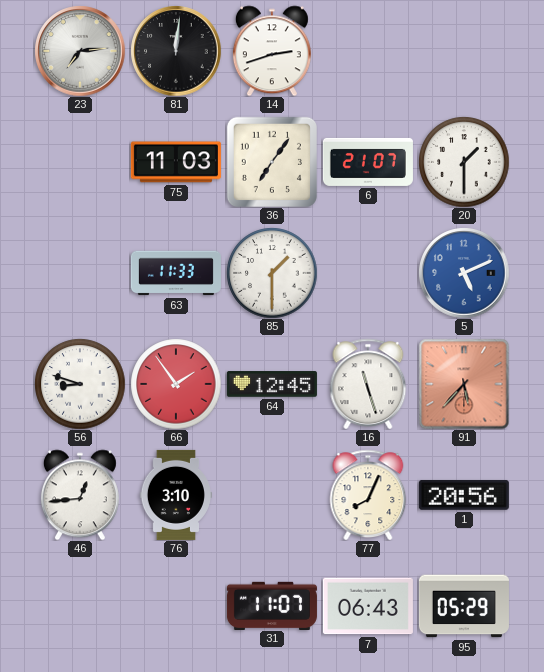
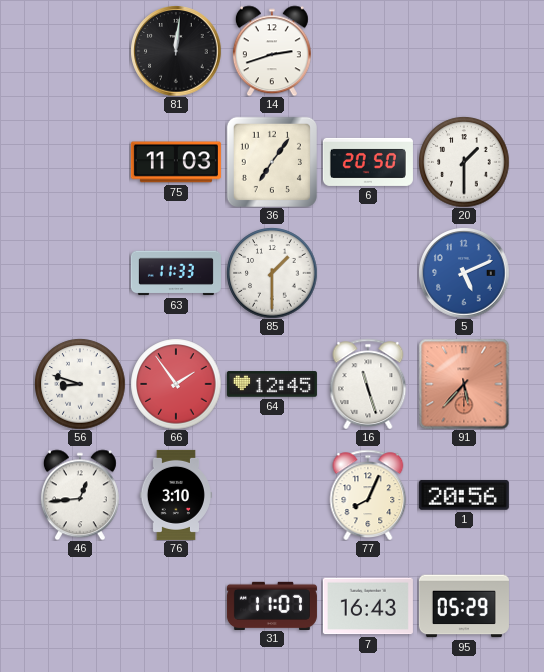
23: 7:14 -> none
6: 21:07 -> 20:50
7: 06:43 -> 16:43
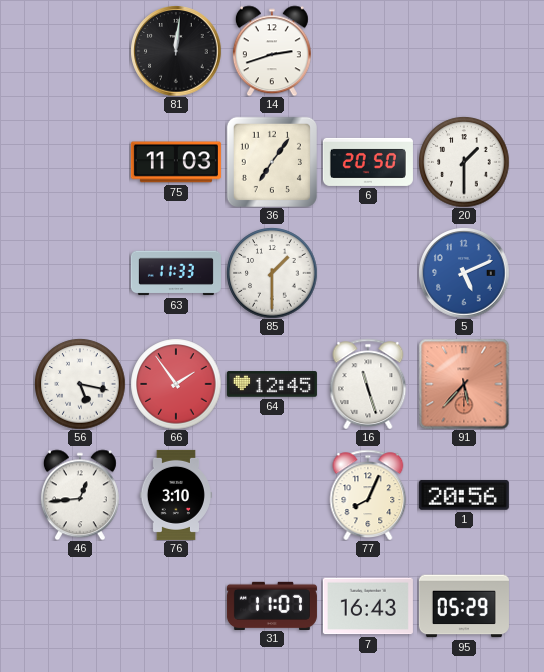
56: 8:48 -> 5:17
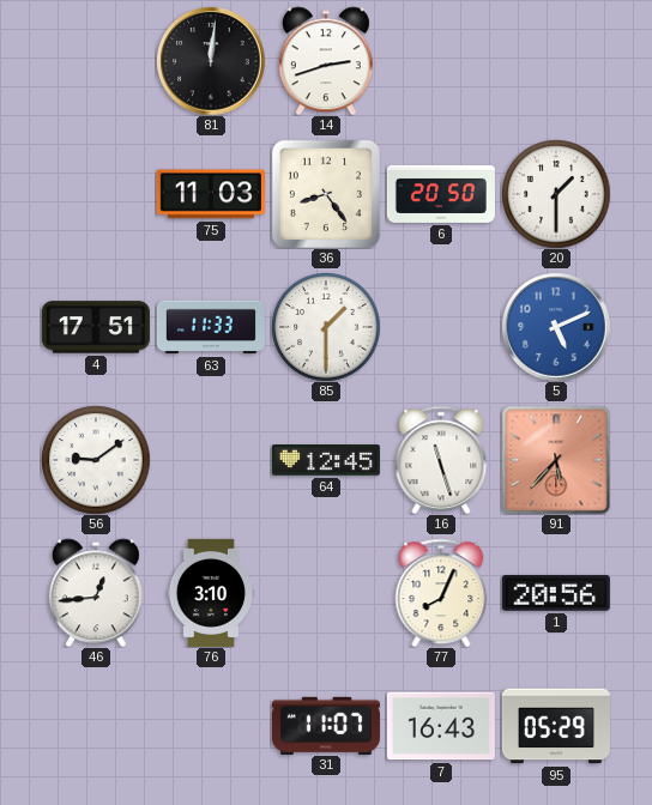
36: 7:06 -> 8:24
4: none -> 17:51
56: 5:17 -> 9:09
66: 1:54 -> none
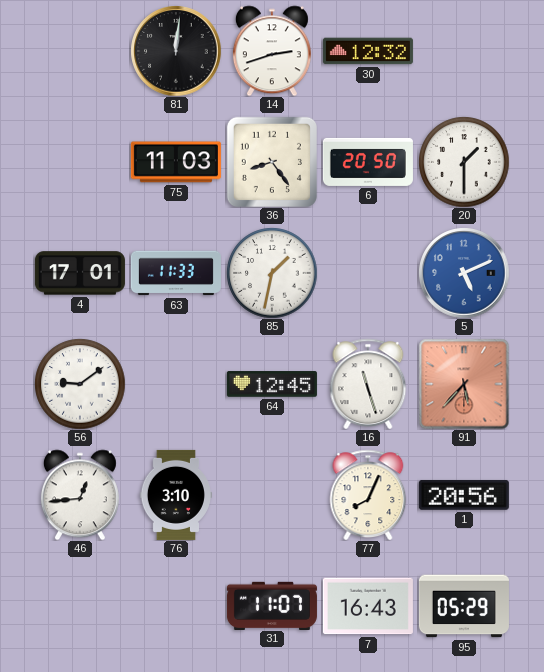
30: none -> 12:32
4: 17:51 -> 17:01
85: 1:30 -> 1:32
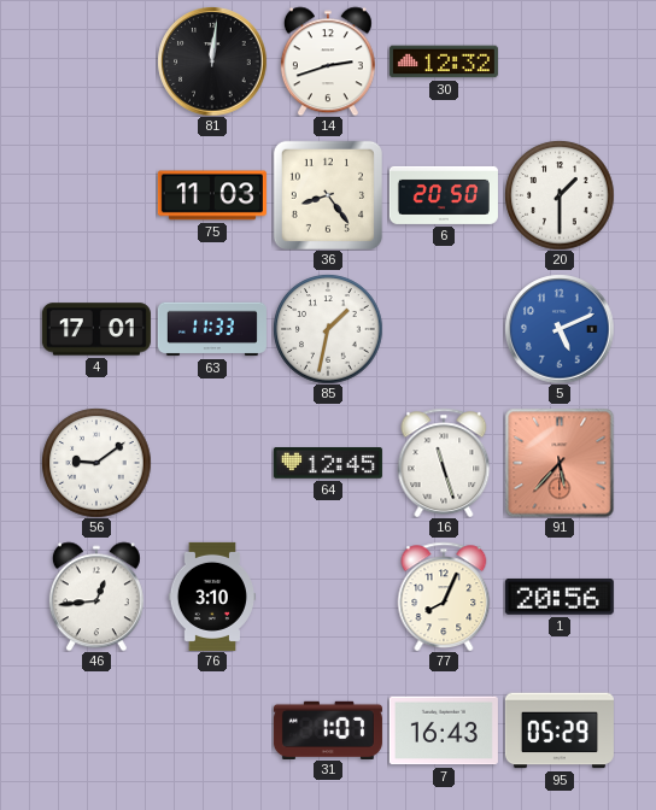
31: 11:07 -> 1:07
